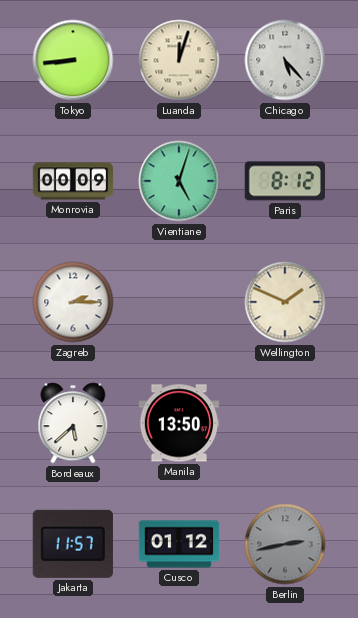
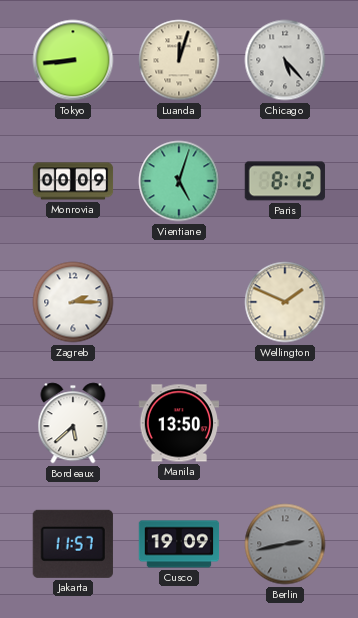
Cusco: 01:12 -> 19:09
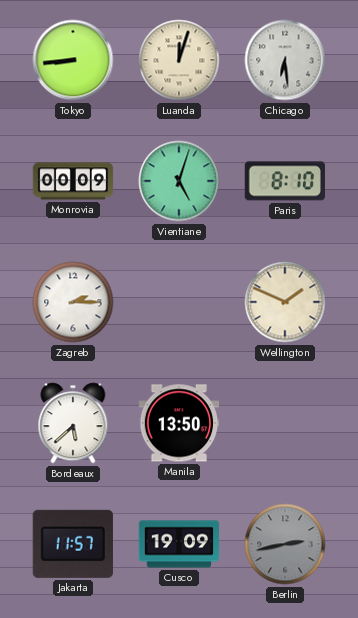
Chicago: 5:23 -> 6:29
Paris: 8:12 -> 8:10
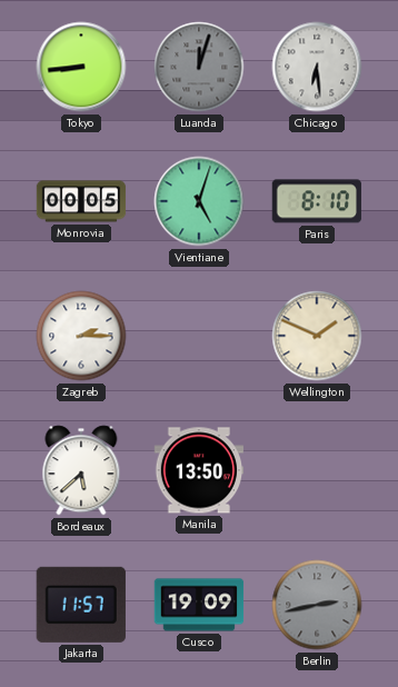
Luanda dial: cream -> grey
Monrovia: 00:09 -> 00:05
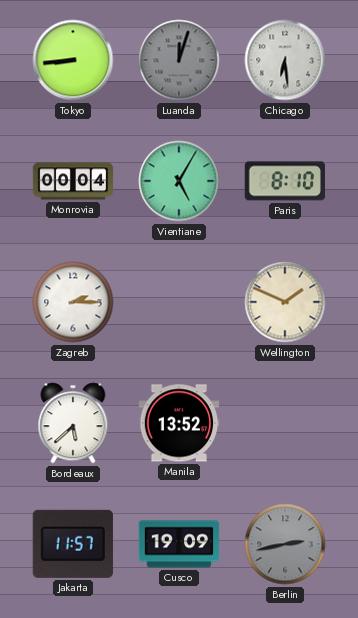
Monrovia: 00:05 -> 00:04
Vientiane: 5:03 -> 5:05
Manila: 13:50 -> 13:52
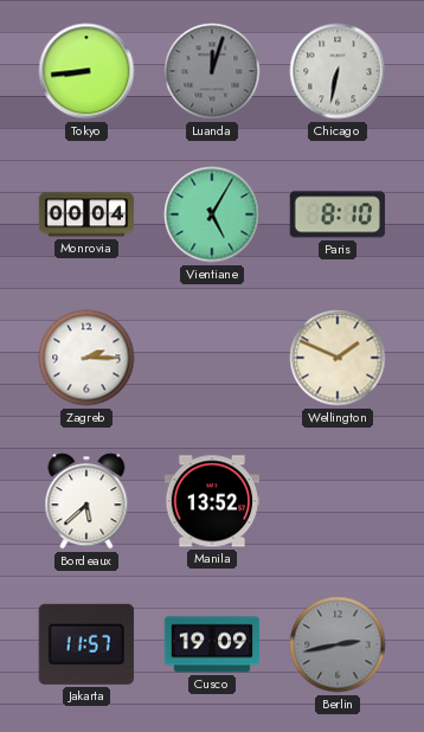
Chicago: 6:29 -> 6:32
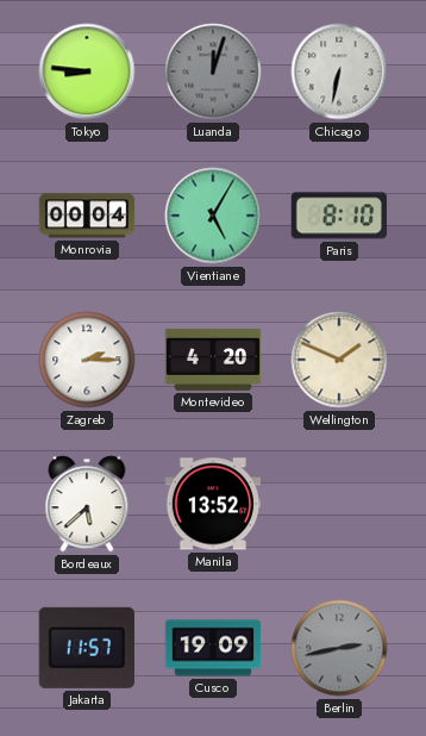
Tokyo: 8:44 -> 8:46
Montevideo: none -> 4:20
